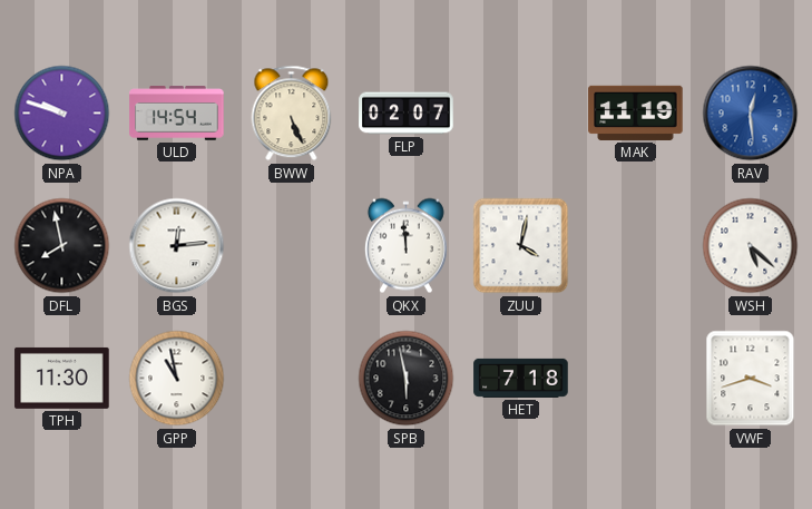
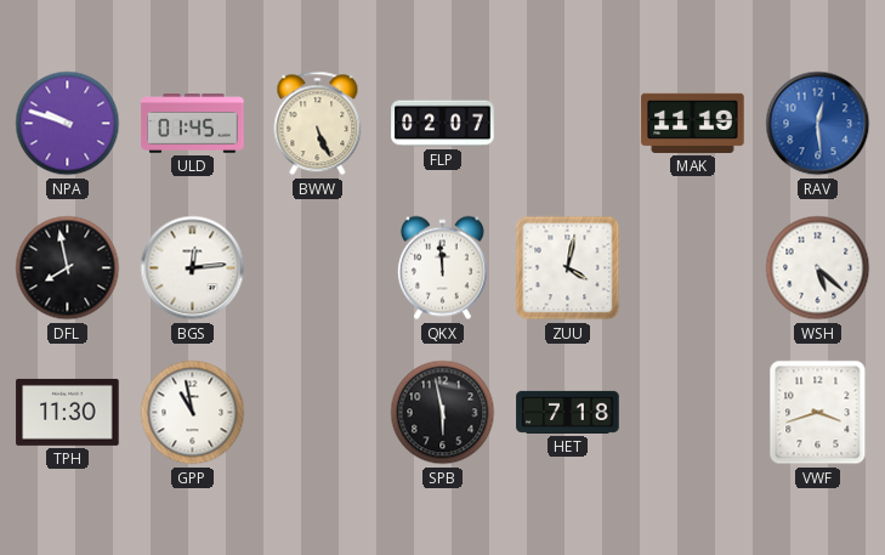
ULD: 14:54 -> 01:45
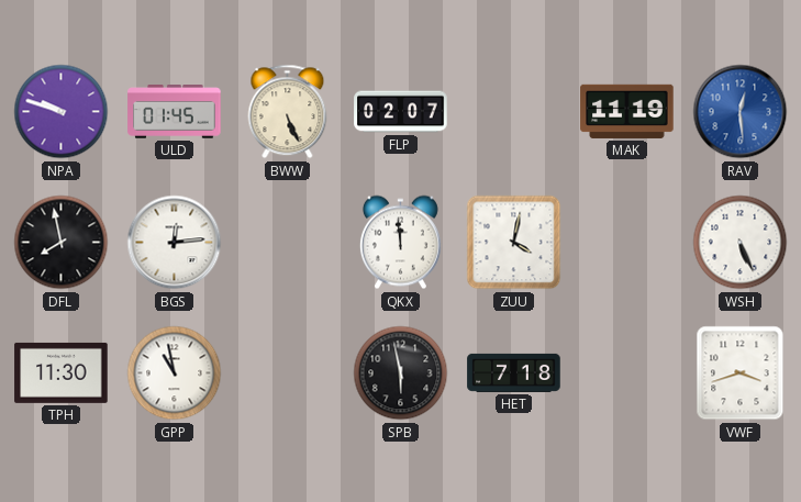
WSH: 5:22 -> 5:26
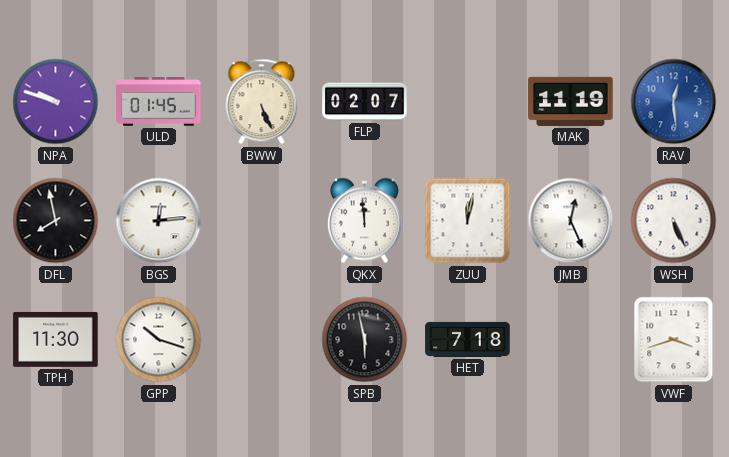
ZUU: 4:02 -> 12:02
JMB: none -> 12:26
GPP: 10:58 -> 10:18
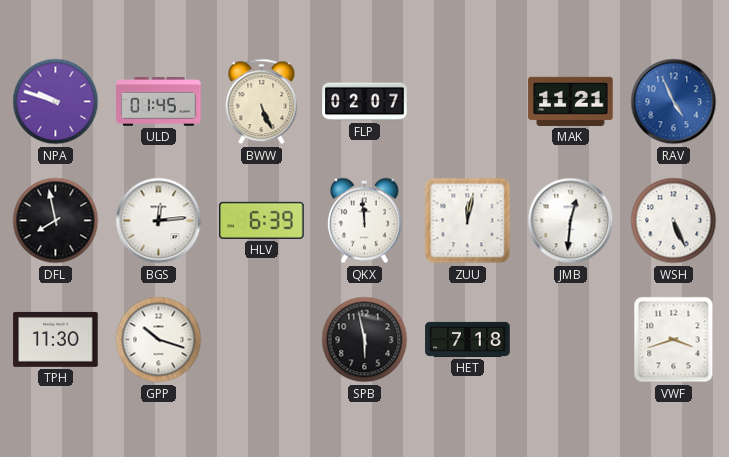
MAK: 11:19 -> 11:21
RAV: 12:29 -> 4:56
HLV: none -> 6:39
JMB: 12:26 -> 12:31
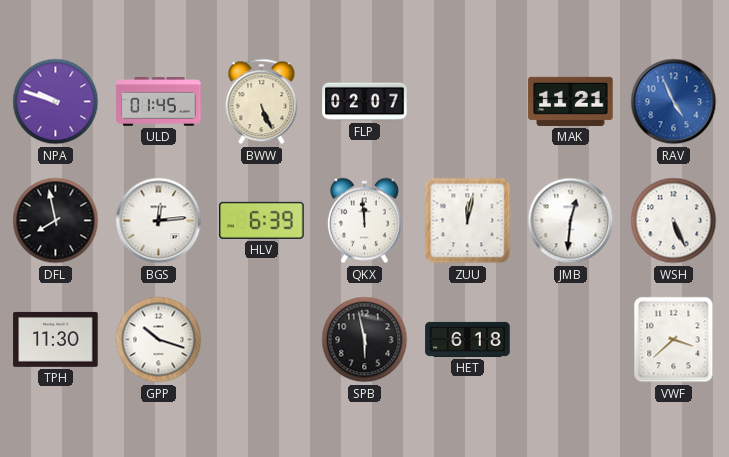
HET: 7:18 -> 6:18
VWF: 3:42 -> 3:38
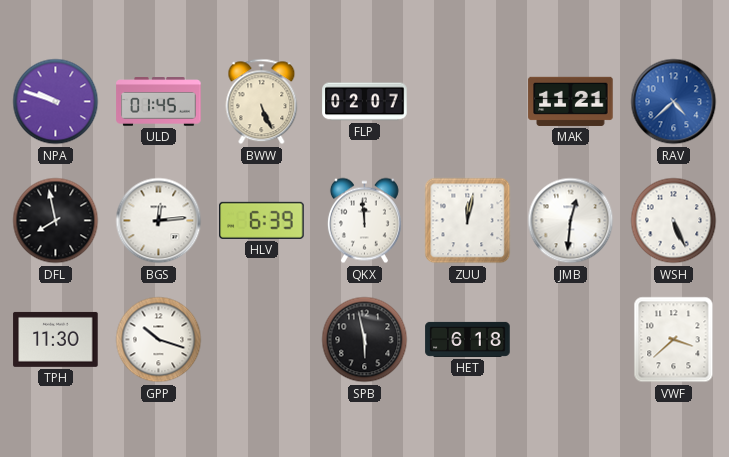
RAV: 4:56 -> 4:38
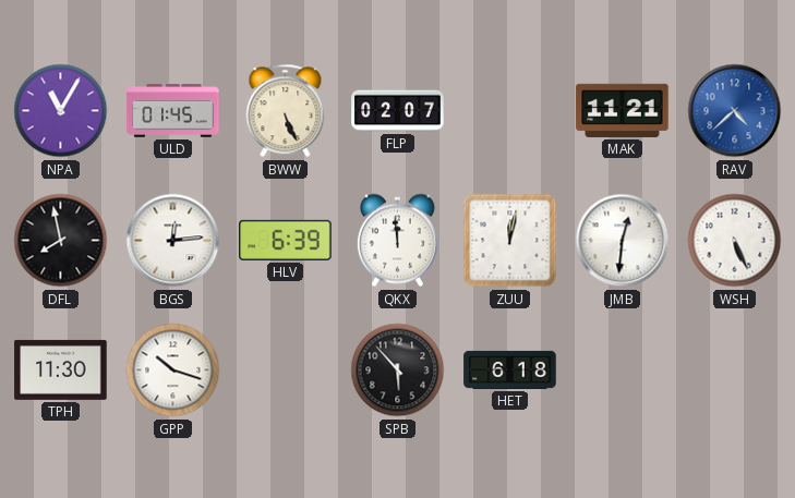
NPA: 9:48 -> 11:05
SPB: 5:58 -> 5:53
VWF: 3:38 -> none
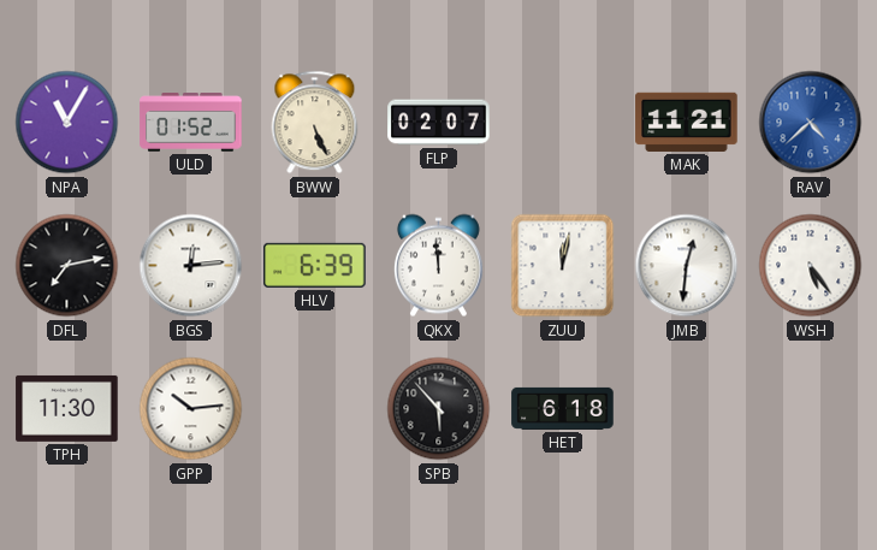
ULD: 01:45 -> 01:52
DFL: 7:58 -> 7:13
WSH: 5:26 -> 5:24
GPP: 10:18 -> 10:14
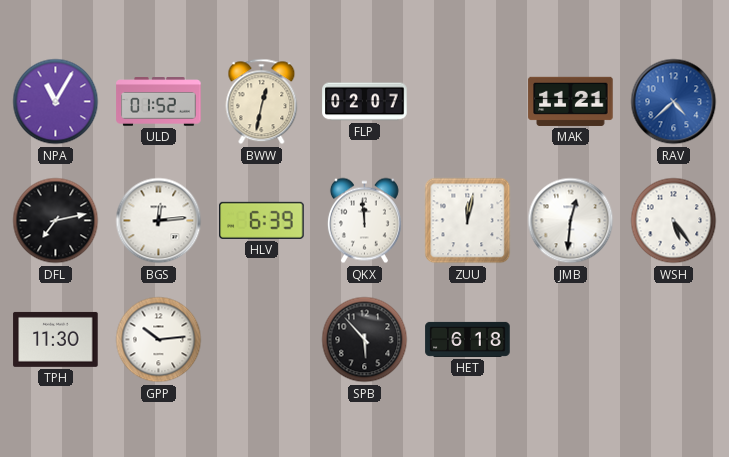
BWW: 5:26 -> 12:32
